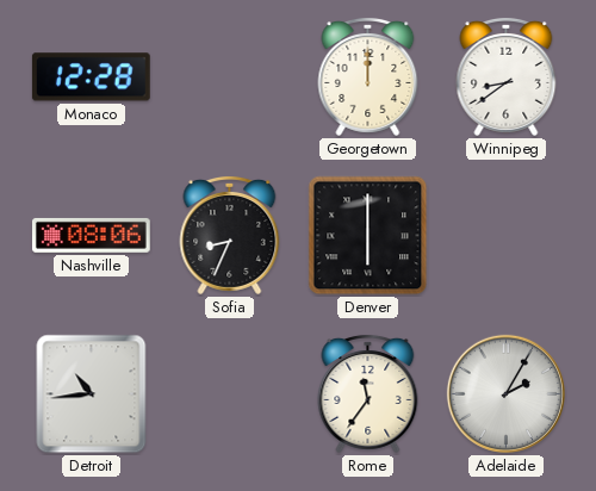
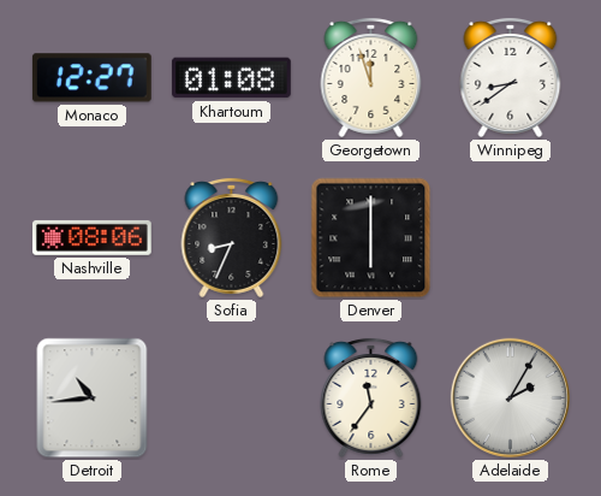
Monaco: 12:28 -> 12:27
Khartoum: none -> 01:08
Georgetown: 12:00 -> 11:57
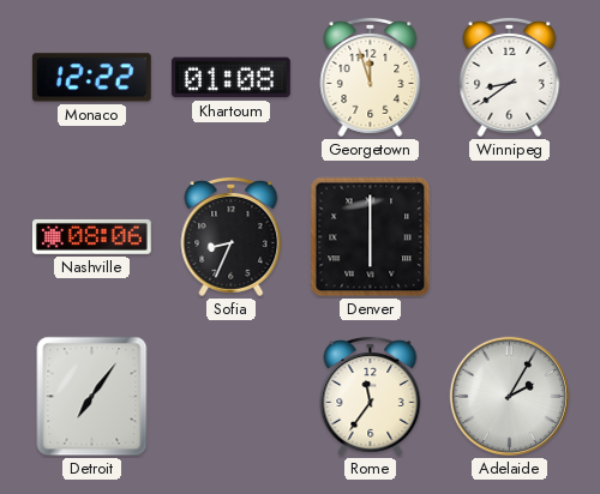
Monaco: 12:27 -> 12:22
Detroit: 10:44 -> 7:06
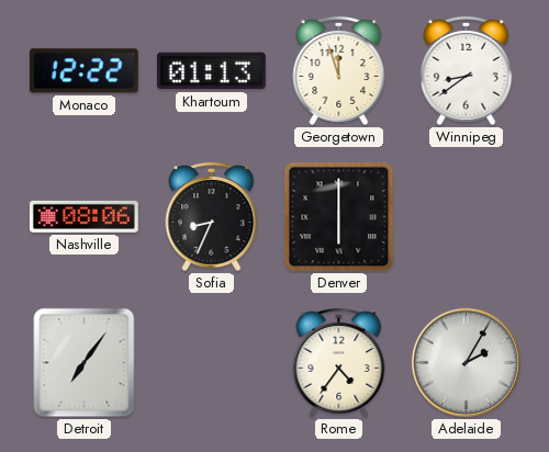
Khartoum: 01:08 -> 01:13
Rome: 11:36 -> 4:36
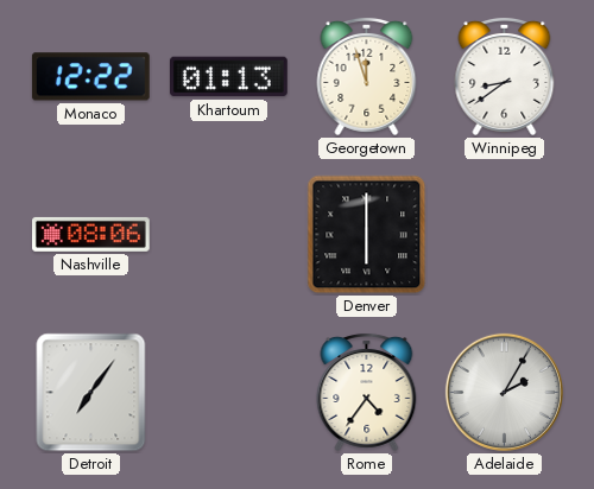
Sofia: 8:34 -> none
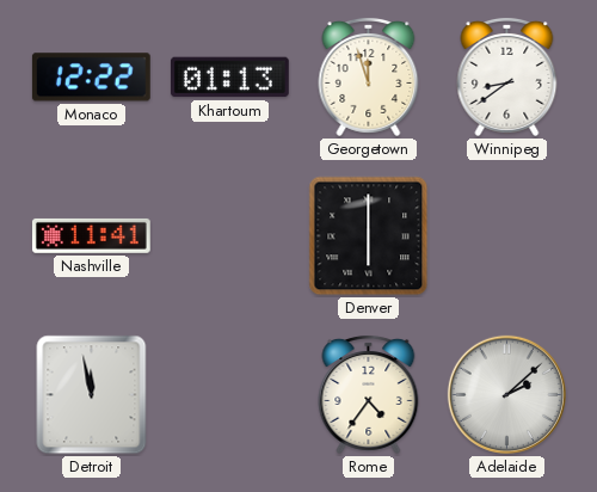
Nashville: 08:06 -> 11:41
Detroit: 7:06 -> 11:58
Adelaide: 2:05 -> 2:08
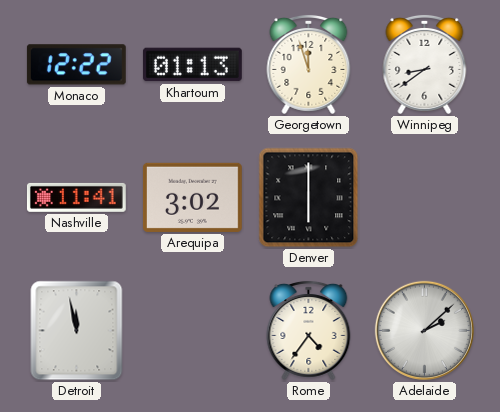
Arequipa: none -> 3:02
